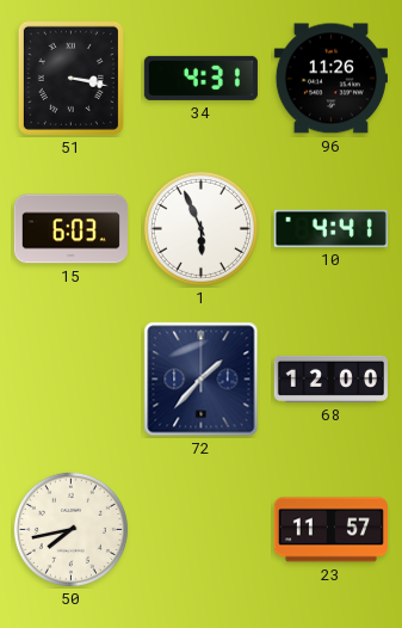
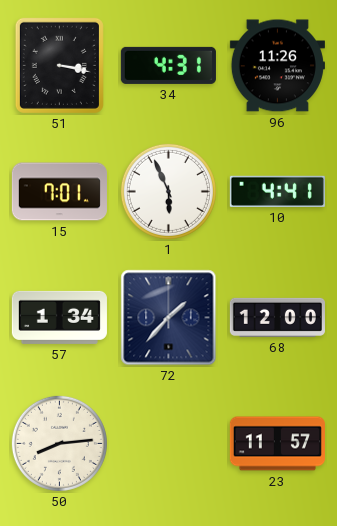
15: 6:03 -> 7:01
57: none -> 1:34
50: 7:43 -> 8:14
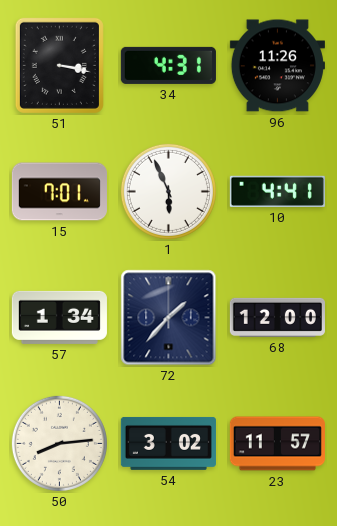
54: none -> 3:02
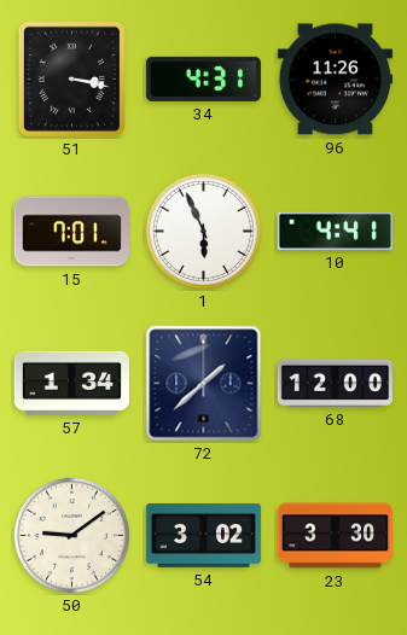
72: 1:37 -> 1:38
50: 8:14 -> 9:09
23: 11:57 -> 3:30
